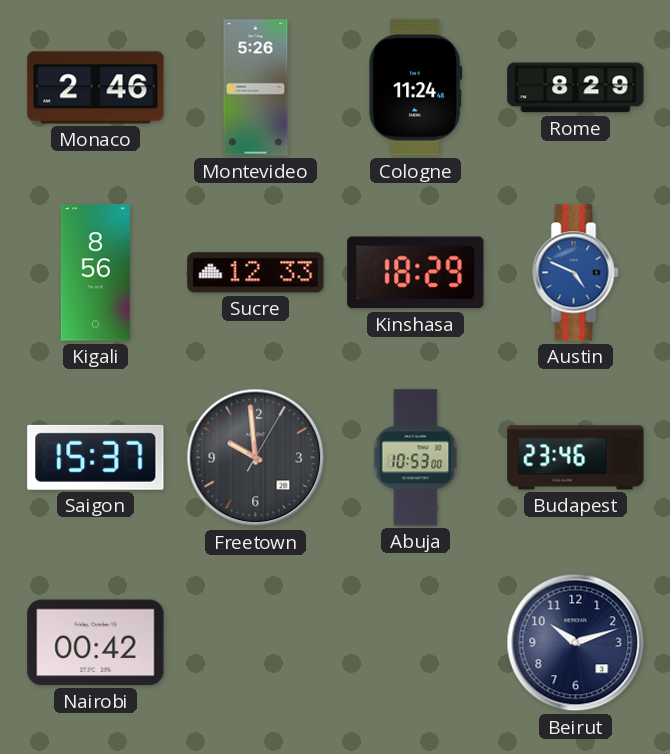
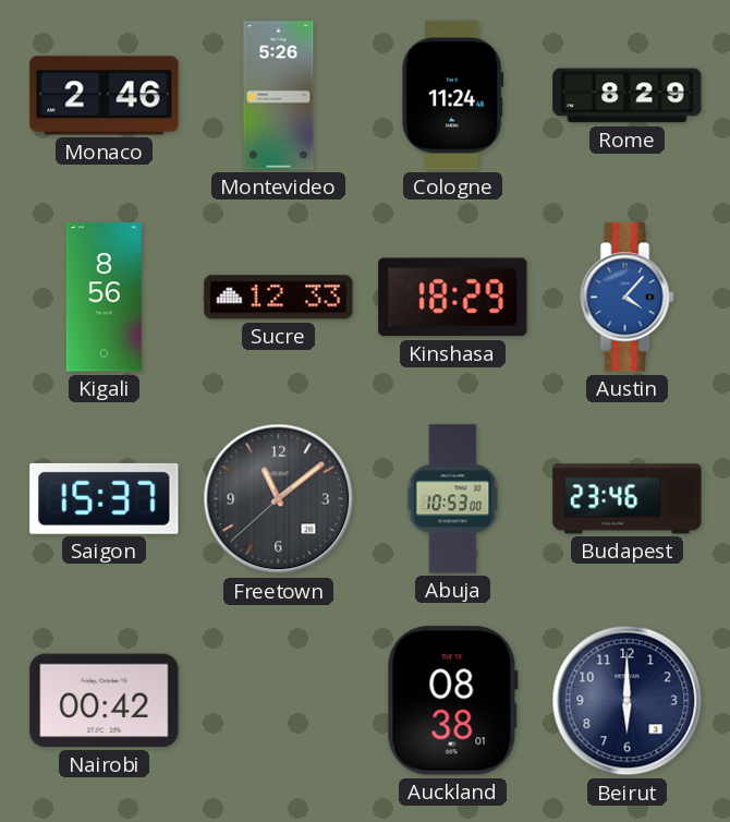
Austin: 4:49 -> 4:07
Freetown: 9:59 -> 11:08
Auckland: none -> 08:38
Beirut: 10:12 -> 6:00
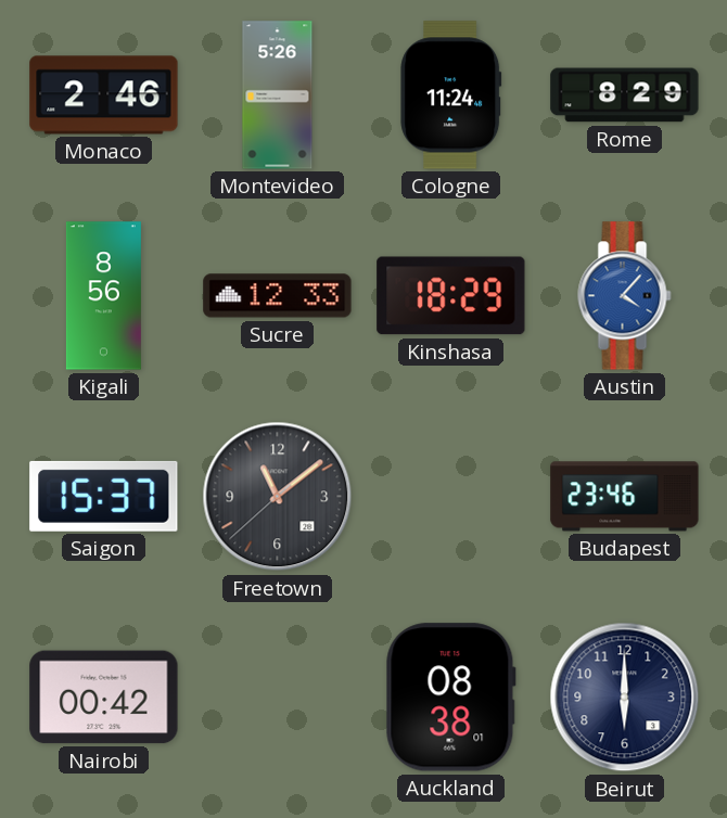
Abuja: 10:53 -> none
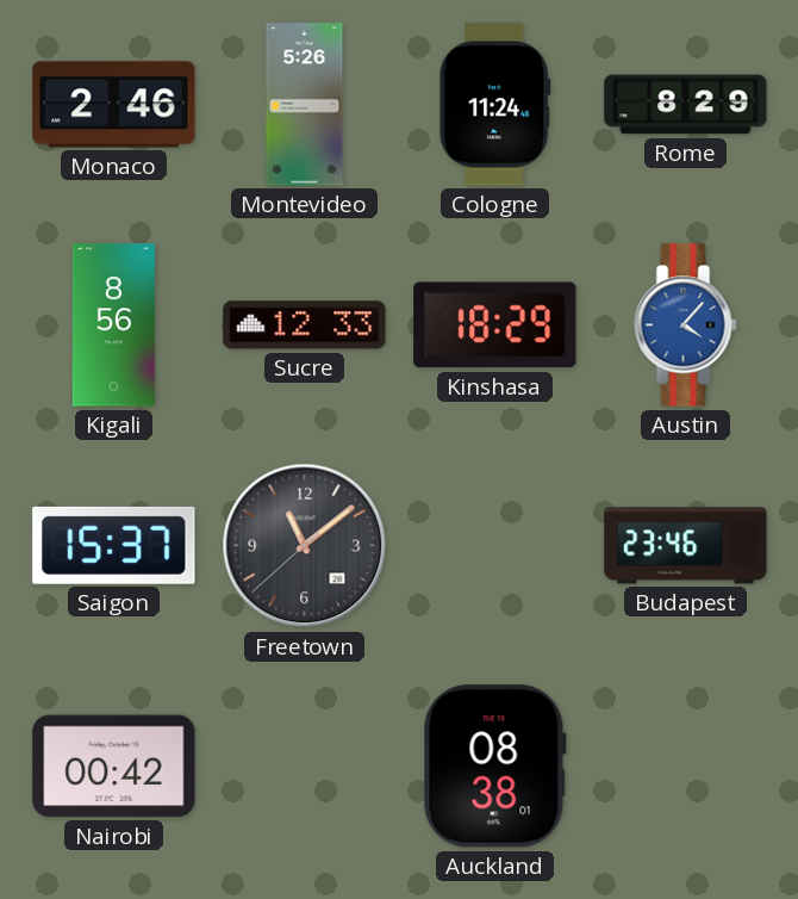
Beirut: 6:00 -> none
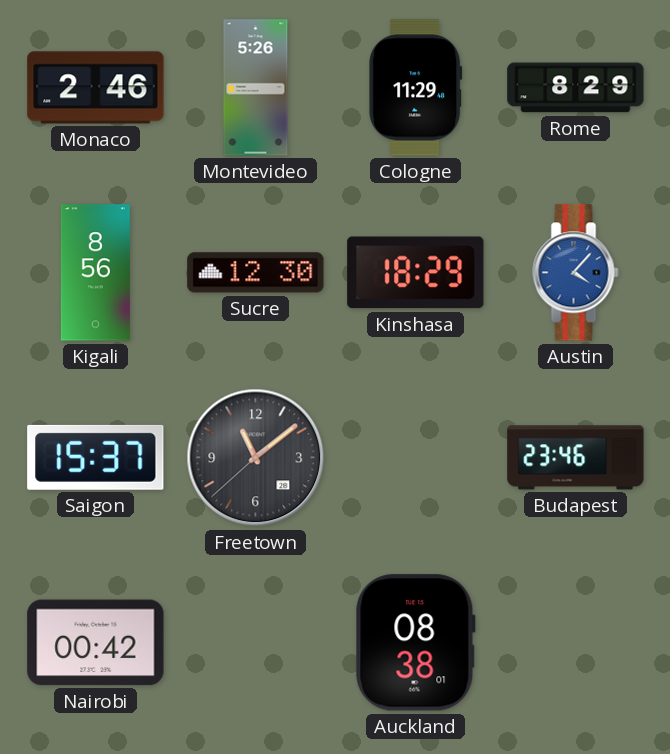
Cologne: 11:24 -> 11:29
Sucre: 12:33 -> 12:30
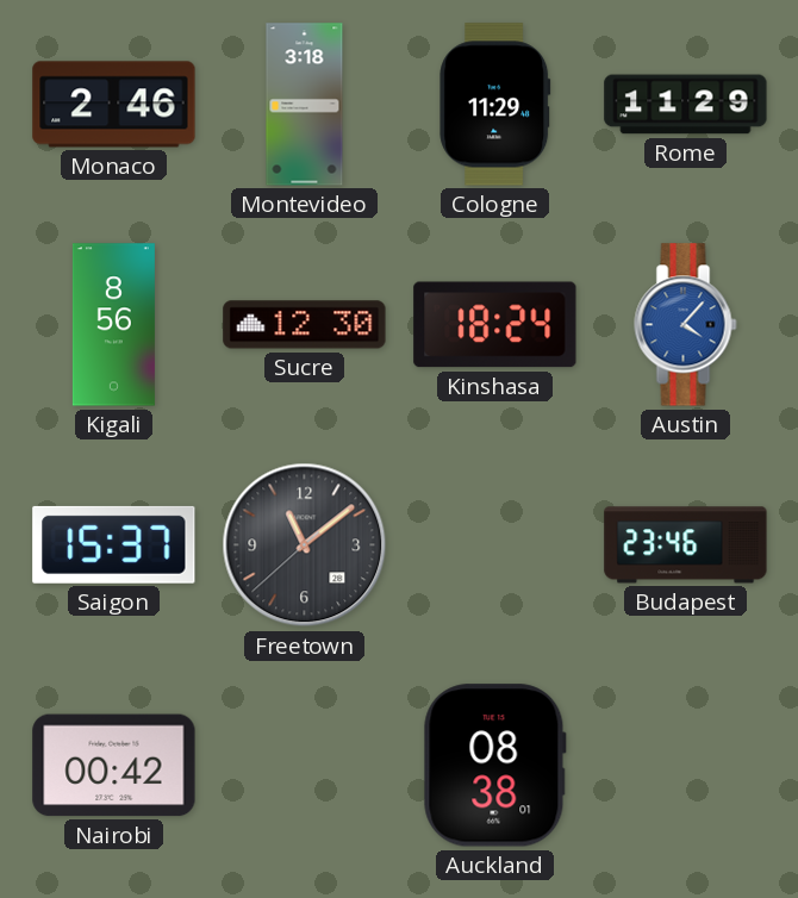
Montevideo: 5:26 -> 3:18
Rome: 8:29 -> 11:29
Kinshasa: 18:29 -> 18:24
